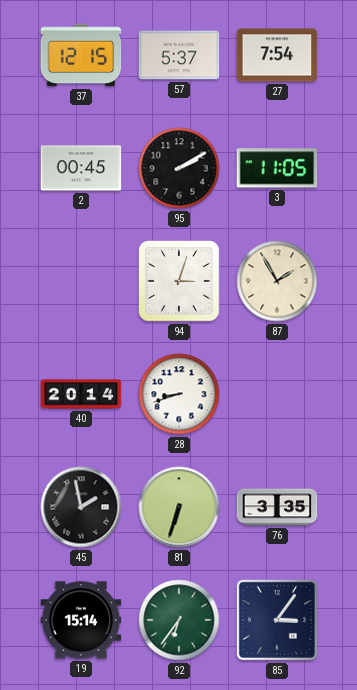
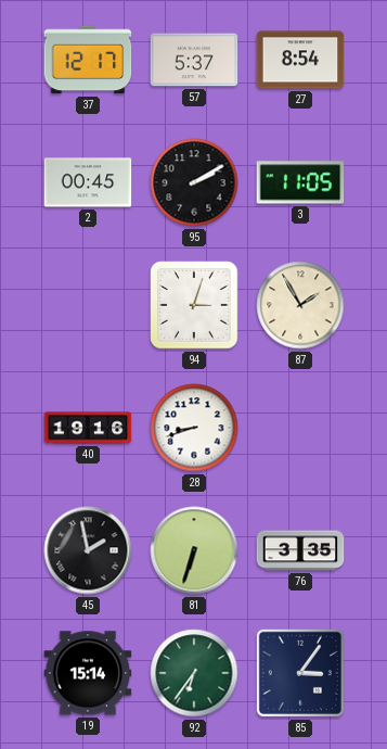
37: 12:15 -> 12:17
27: 7:54 -> 8:54
40: 20:14 -> 19:16
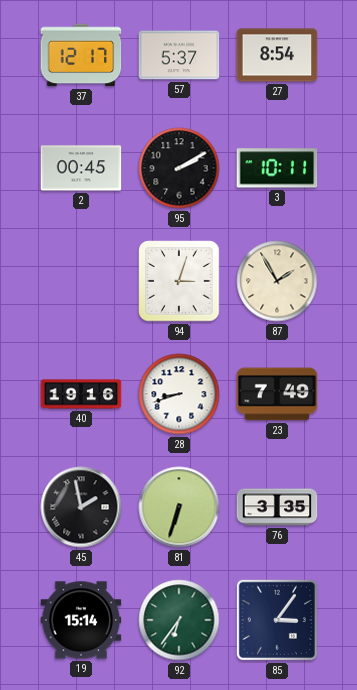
3: 11:05 -> 10:11
23: none -> 7:49
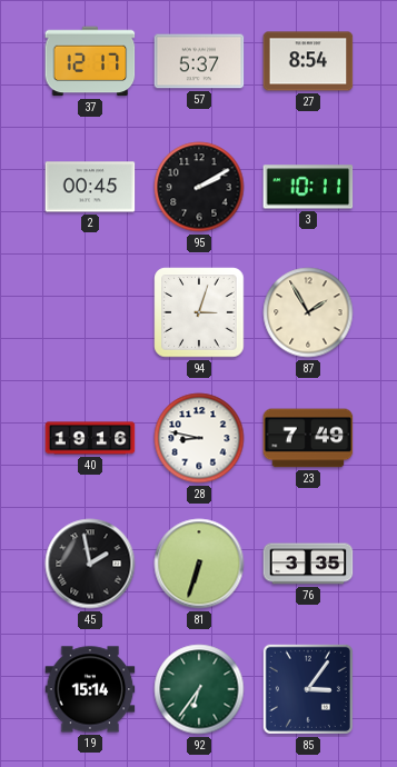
28: 8:42 -> 8:47
